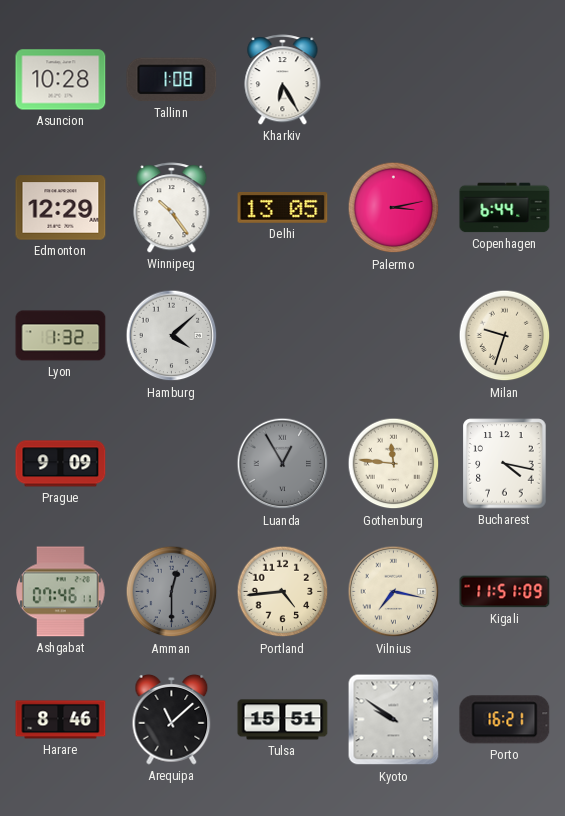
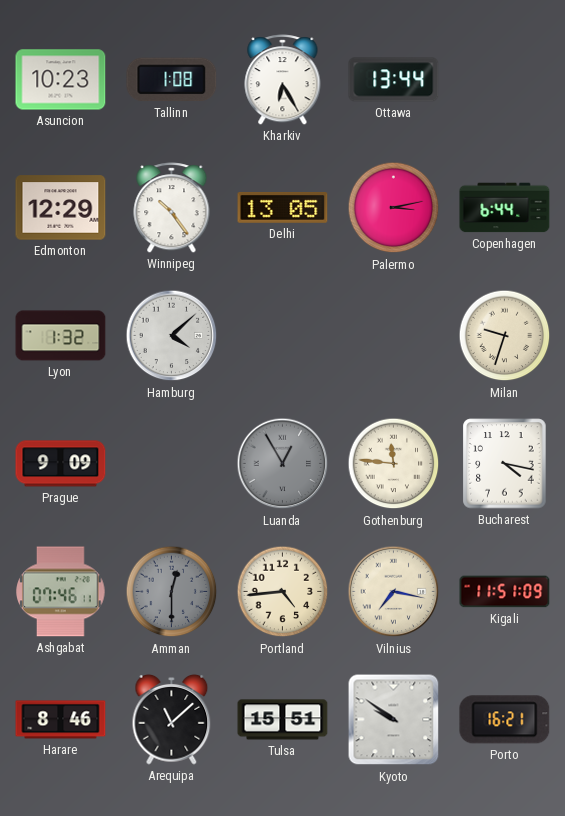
Asuncion: 10:28 -> 10:23
Ottawa: none -> 13:44
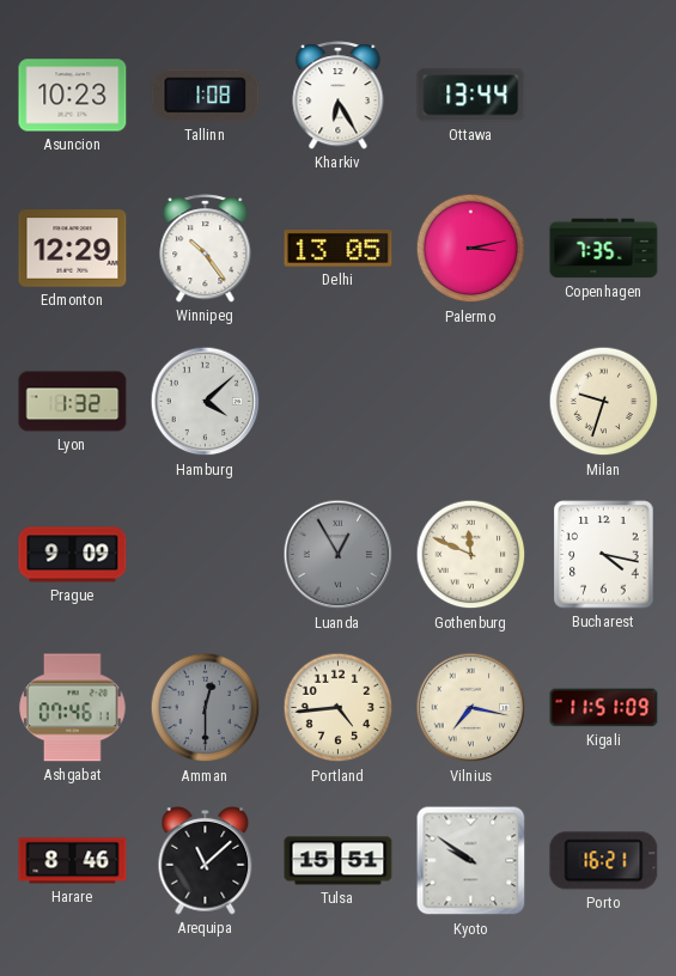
Copenhagen: 6:44 -> 7:35
Gothenburg: 11:46 -> 11:49
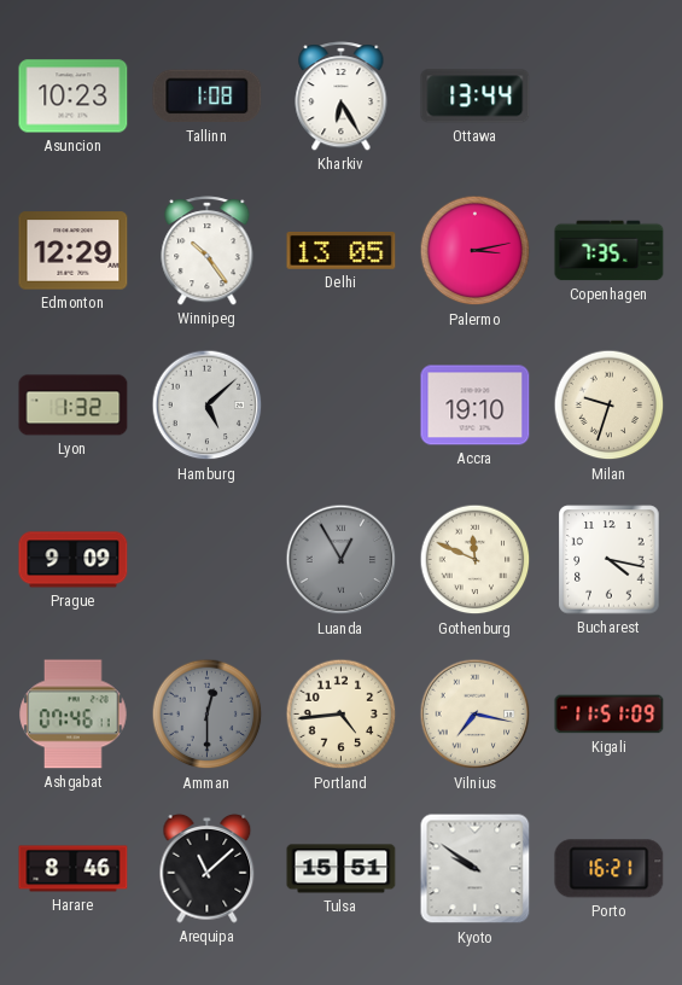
Hamburg: 4:08 -> 5:08
Accra: none -> 19:10
